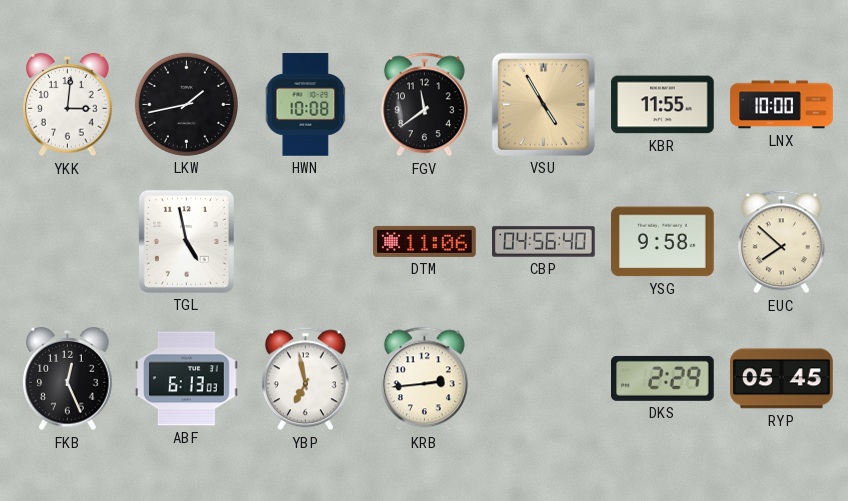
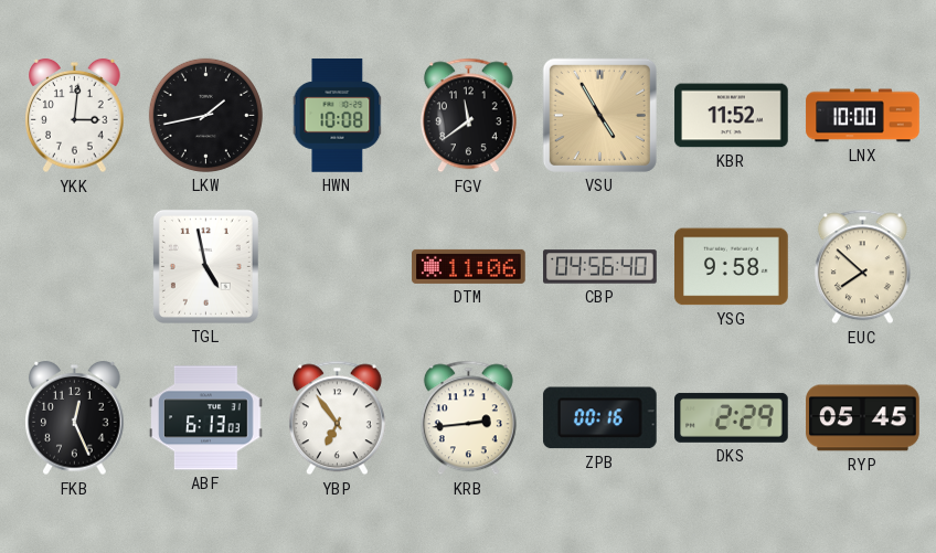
KBR: 11:55 -> 11:52
YBP: 6:58 -> 6:54
ZPB: none -> 00:16
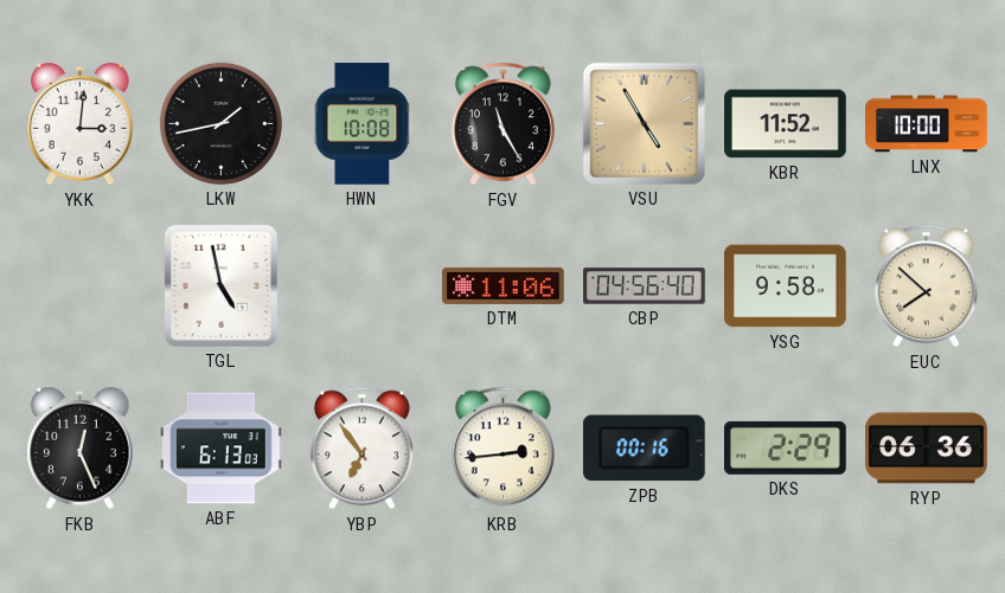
FGV: 11:39 -> 11:25
RYP: 05:45 -> 06:36
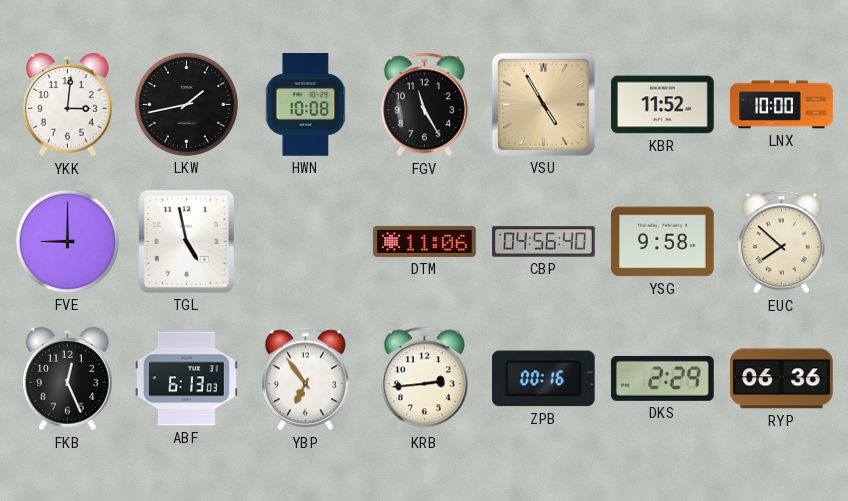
FVE: none -> 9:00
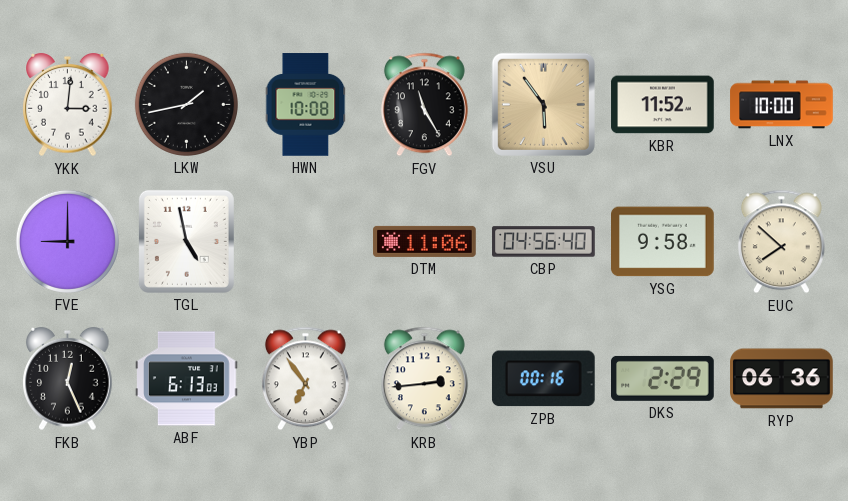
VSU: 4:55 -> 5:54
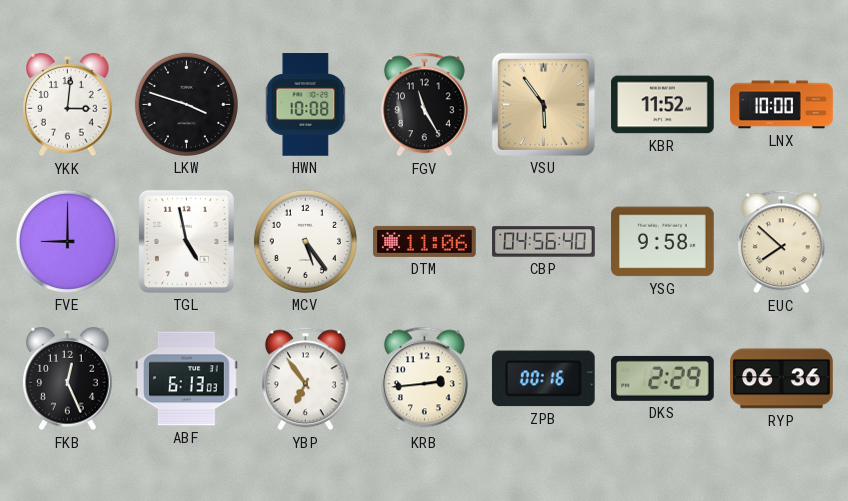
LKW: 1:43 -> 3:48
MCV: none -> 5:24
